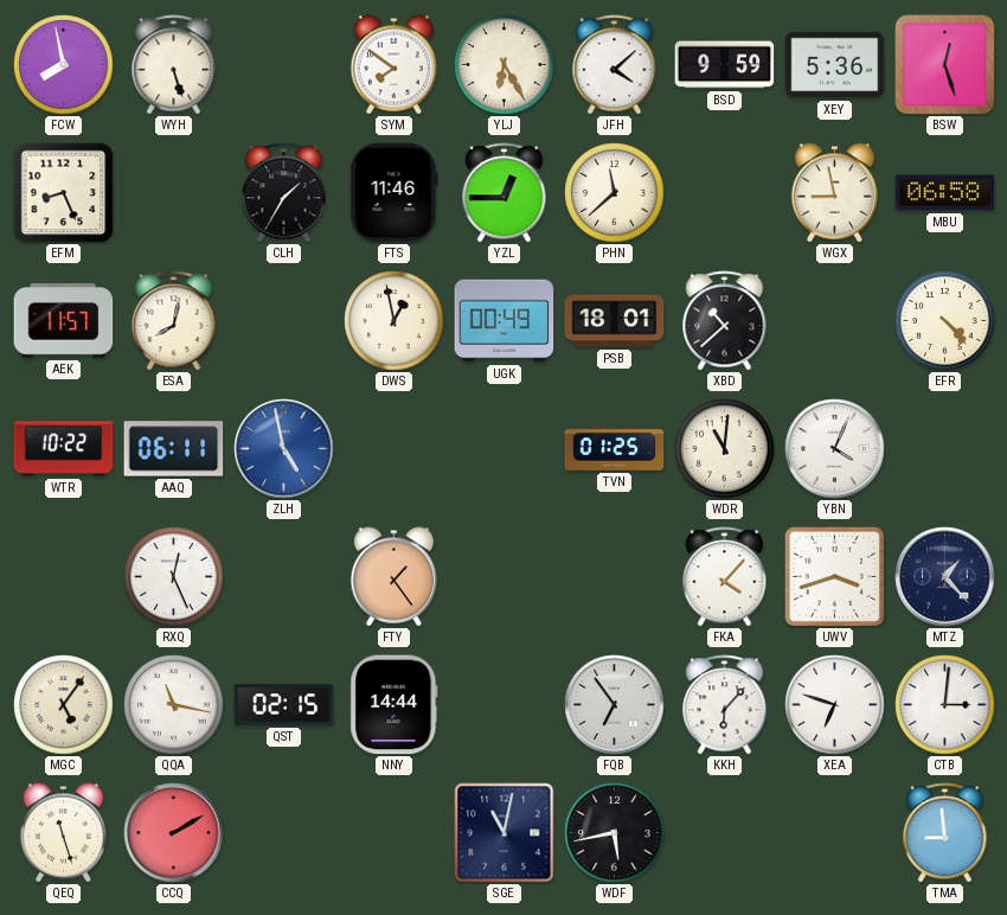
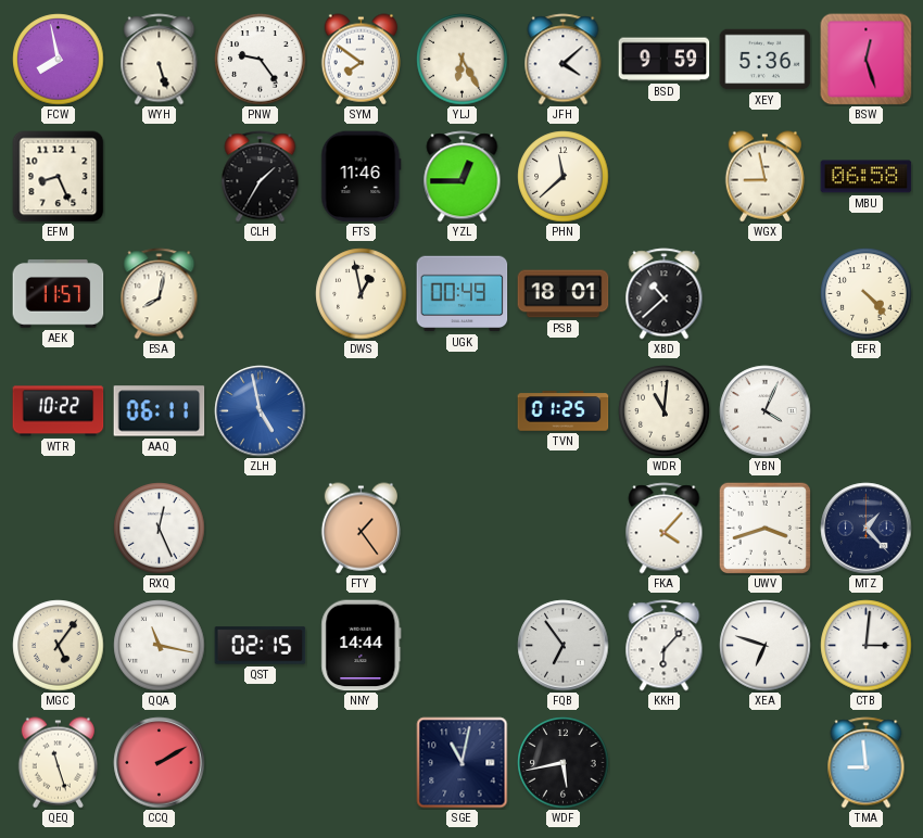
PNW: none -> 9:24
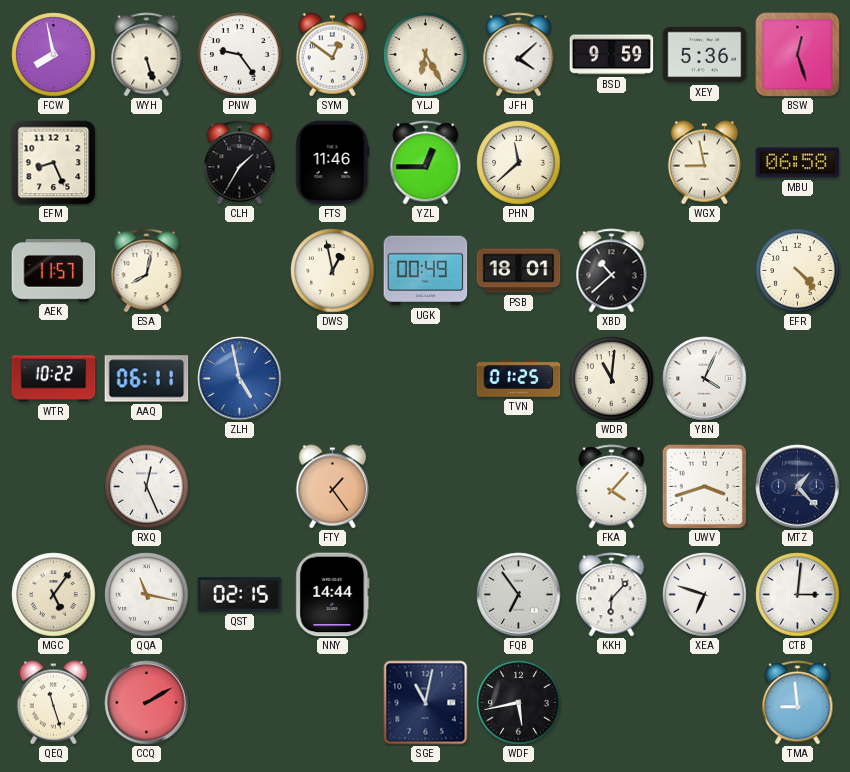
SYM: 7:51 -> 12:51
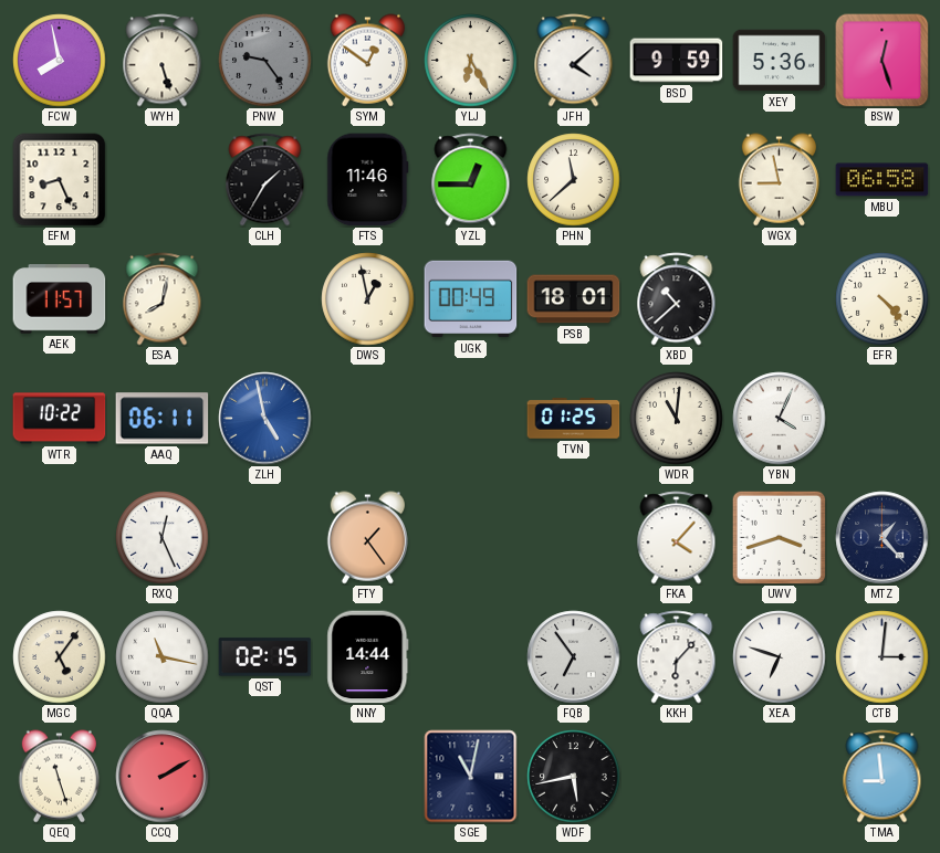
PNW dial: white -> grey
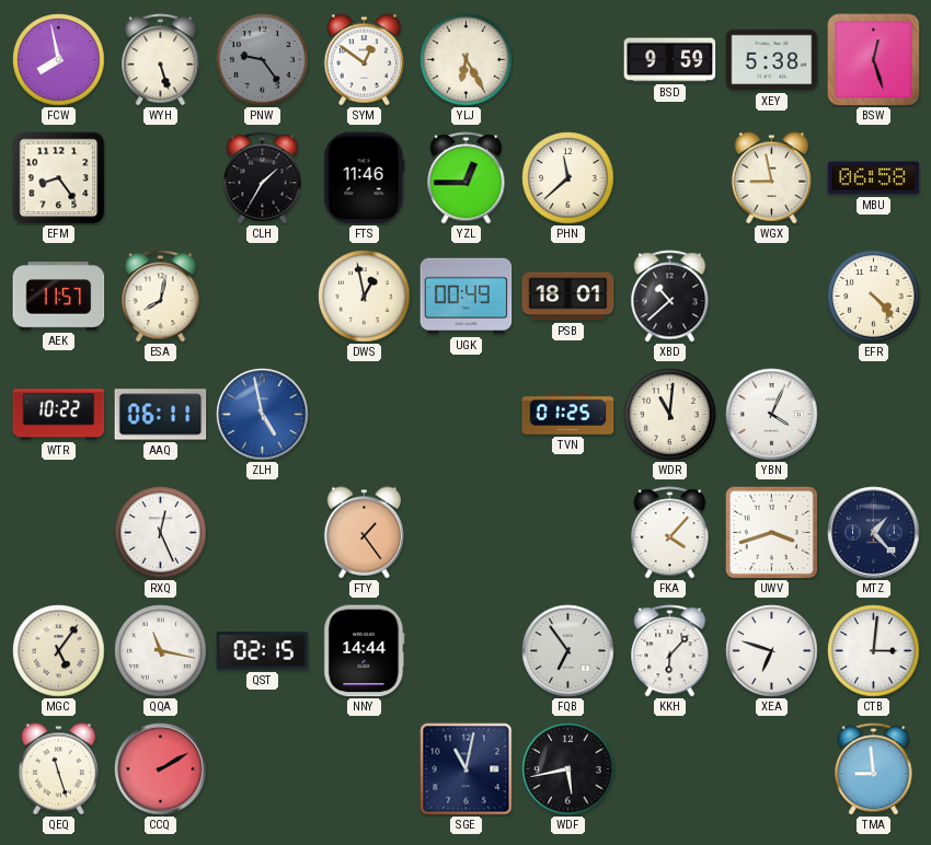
JFH: 4:08 -> none
XEY: 5:36 -> 5:38
EFM: 8:26 -> 8:24
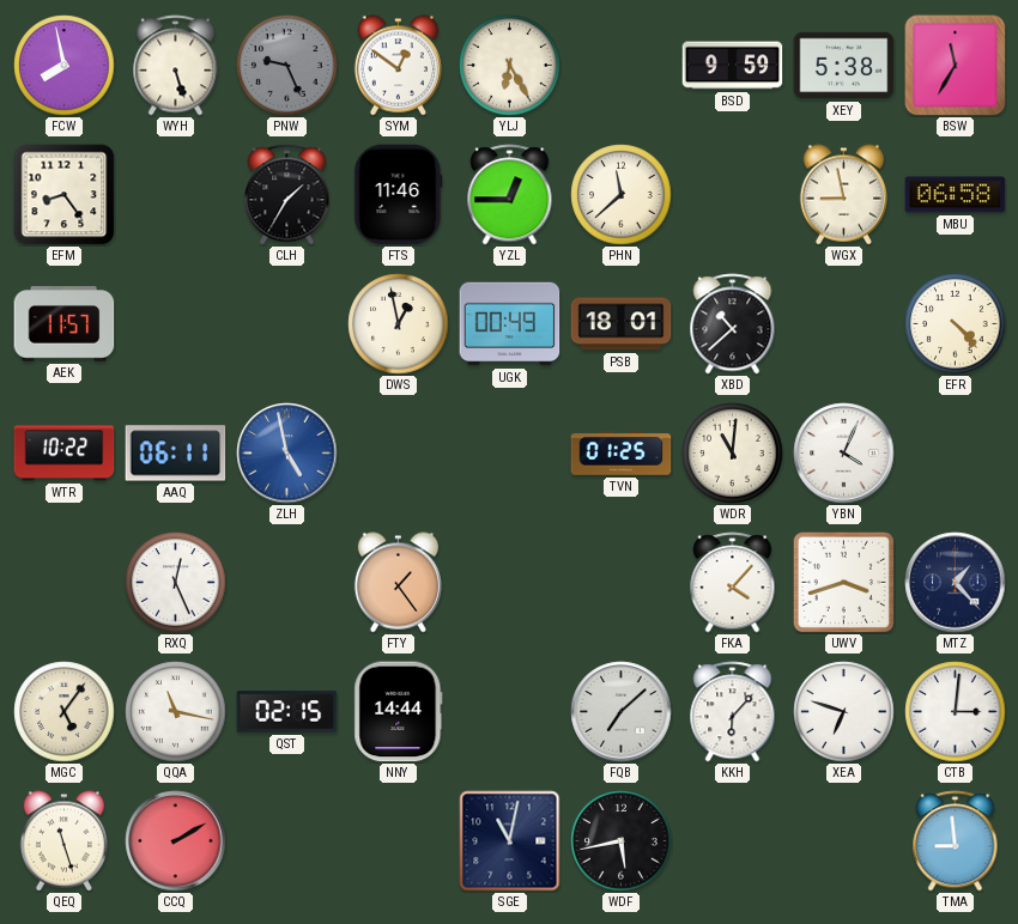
PNW: 9:24 -> 9:26
BSW: 12:27 -> 11:35
ESA: 8:02 -> none
FQB: 6:54 -> 7:08
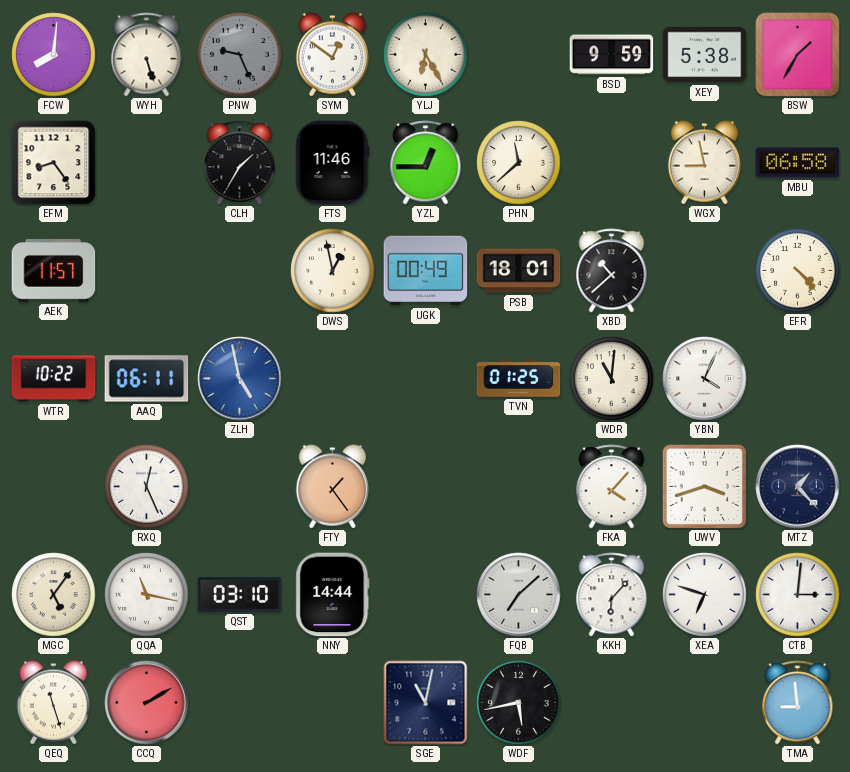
FCW: 7:58 -> 8:01
BSW: 11:35 -> 1:35
QST: 02:15 -> 03:10
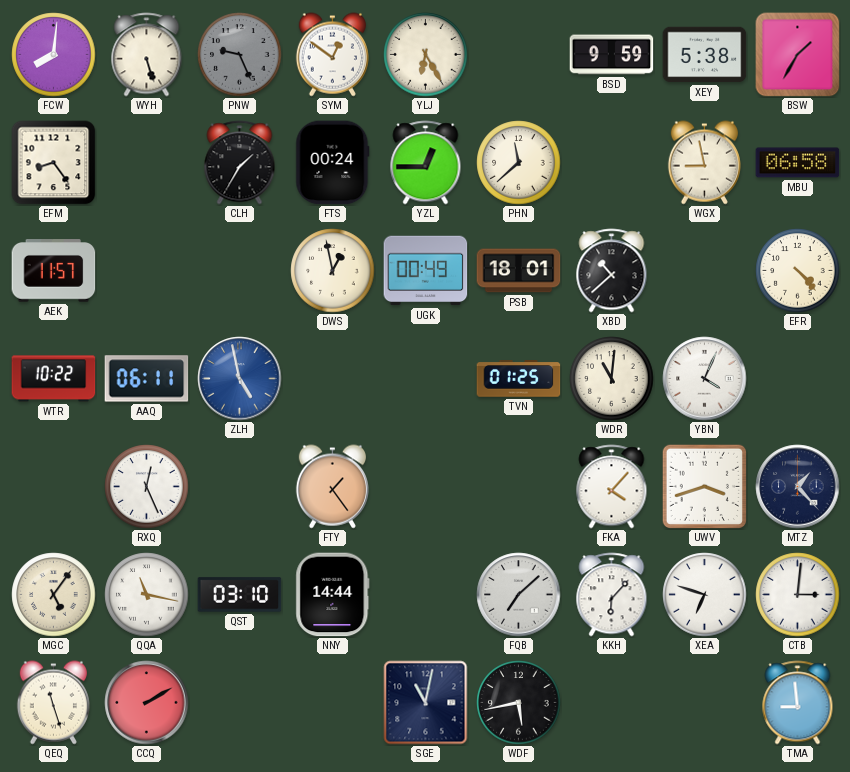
FTS: 11:46 -> 00:24
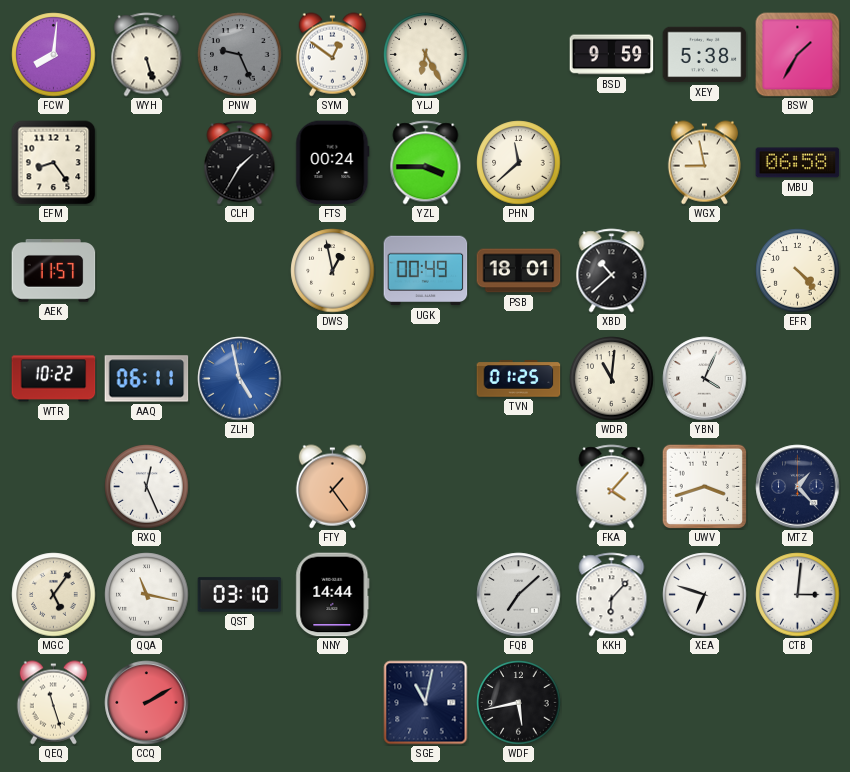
YZL: 12:45 -> 3:45
TMA: 8:59 -> none
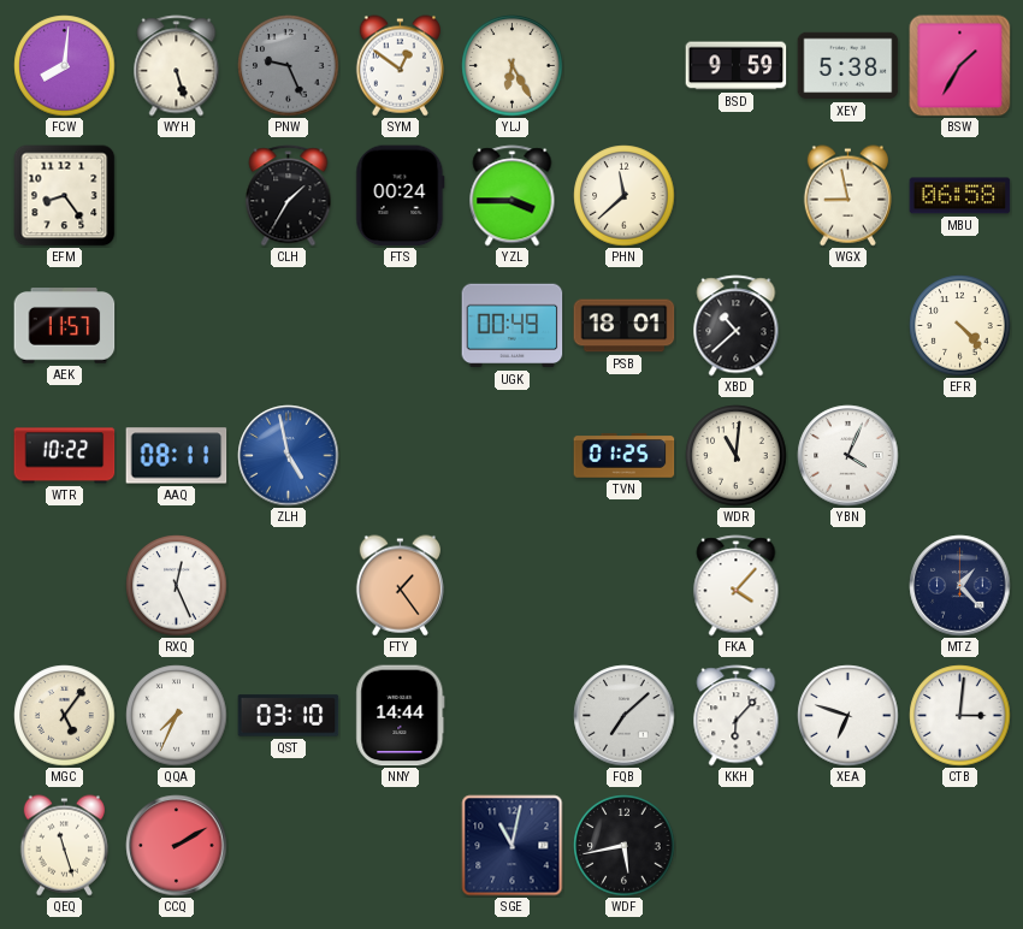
DWS: 12:58 -> none
AAQ: 06:11 -> 08:11
UWV: 3:42 -> none
QQA: 11:17 -> 7:34
